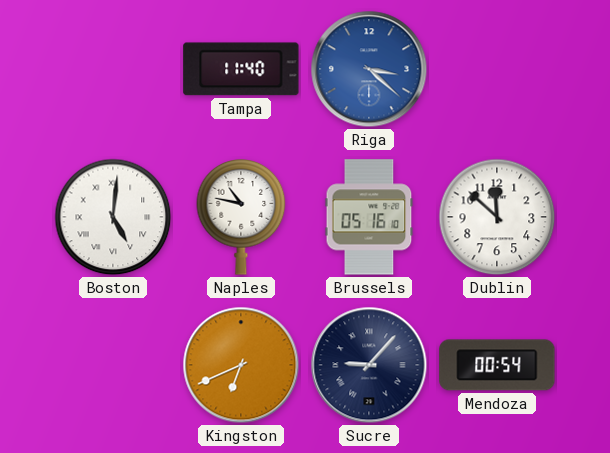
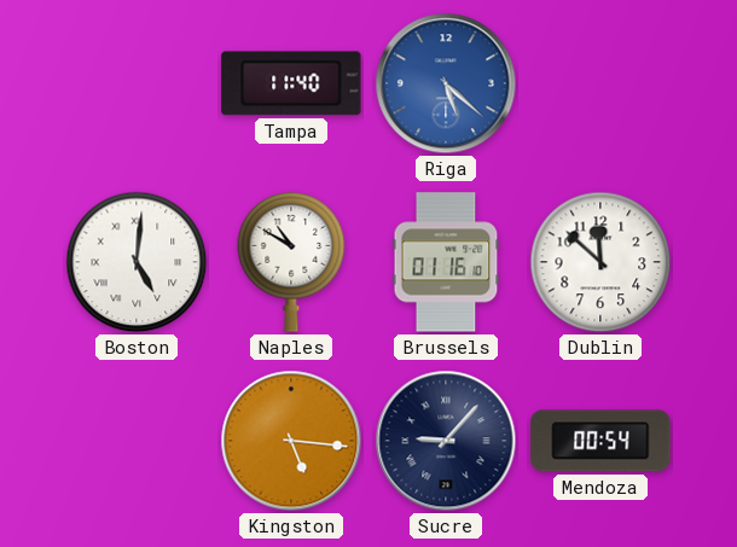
Riga: 3:22 -> 5:22
Naples: 10:47 -> 10:50
Brussels: 05:16 -> 01:16
Kingston: 6:41 -> 5:16
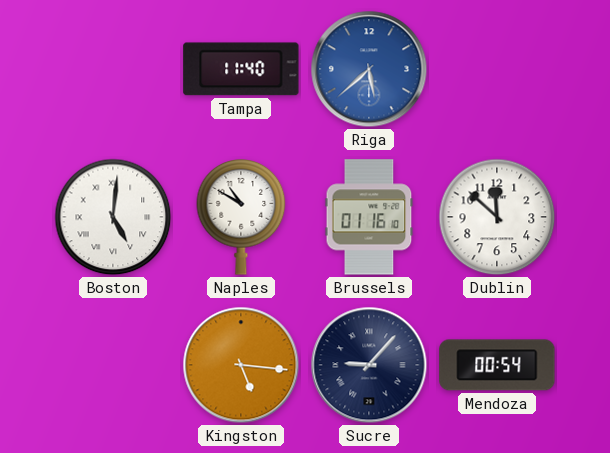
Riga: 5:22 -> 5:38
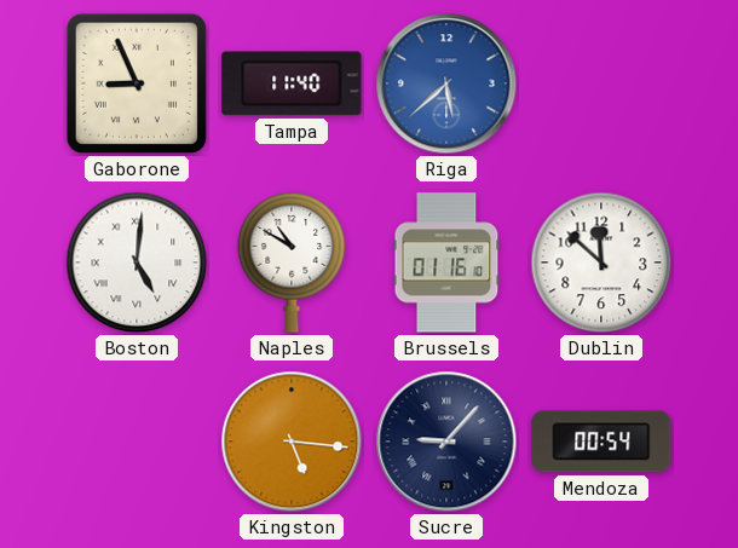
Gaborone: none -> 8:56
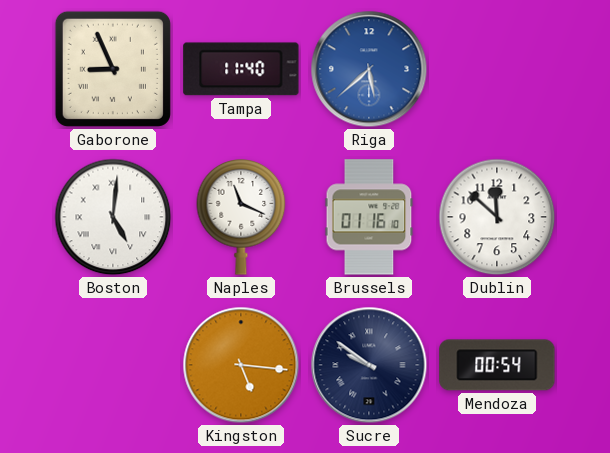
Naples: 10:50 -> 11:19
Sucre: 9:07 -> 9:51
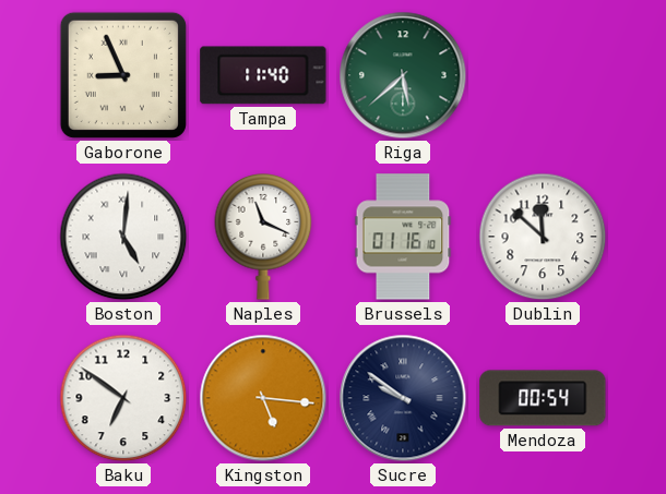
Riga dial: blue -> green
Baku: none -> 6:51
